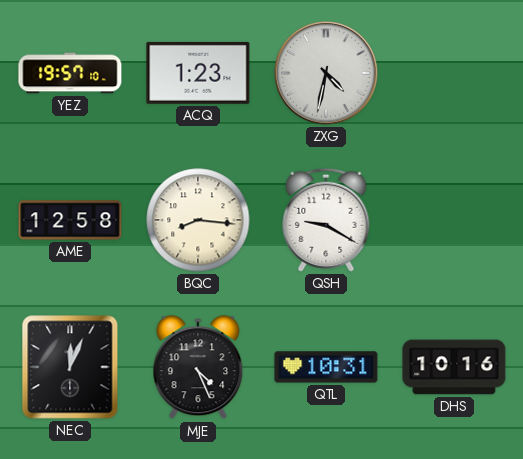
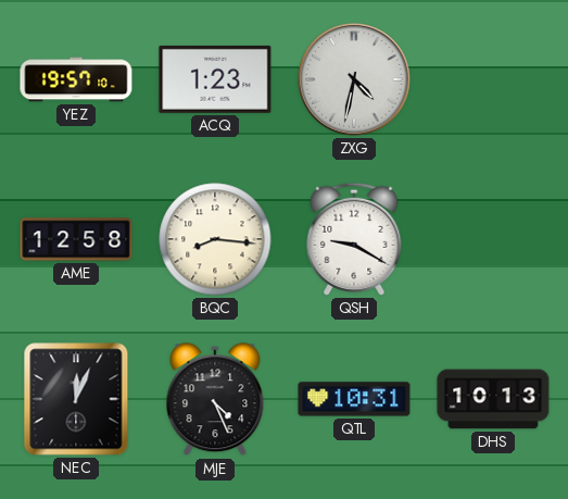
DHS: 10:16 -> 10:13
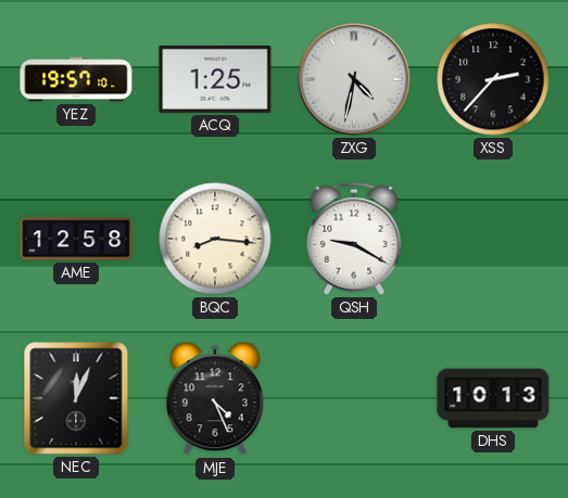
ACQ: 1:23 -> 1:25
XSS: none -> 2:37
QTL: 10:31 -> none
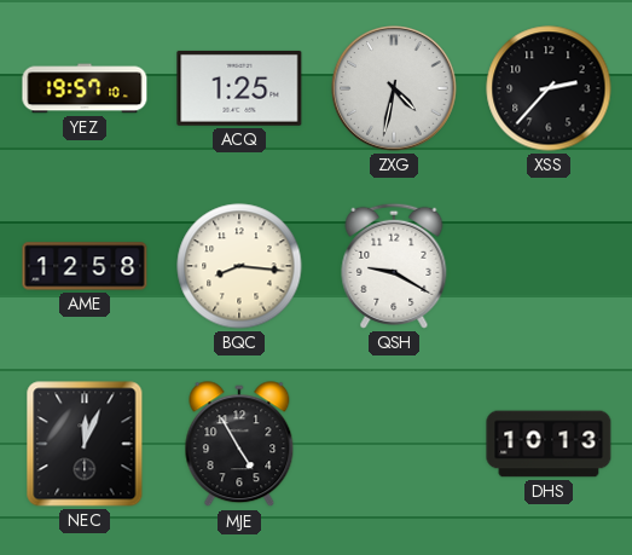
MJE: 4:26 -> 4:55
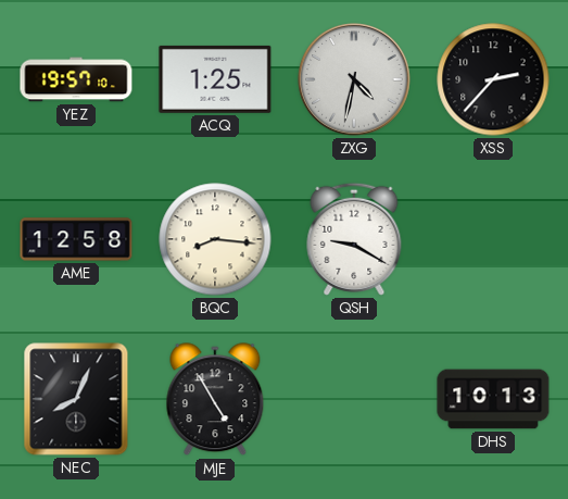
NEC: 12:04 -> 8:04
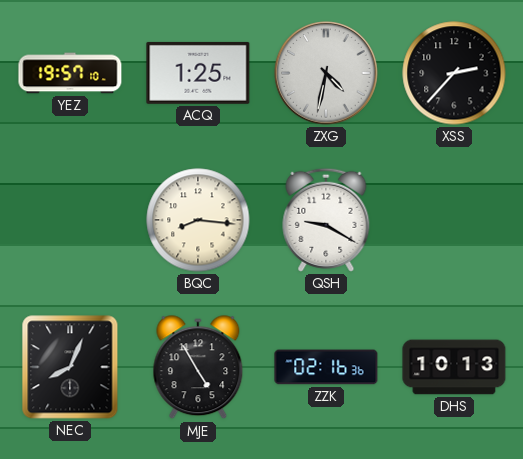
AME: 12:58 -> none
ZZK: none -> 02:16
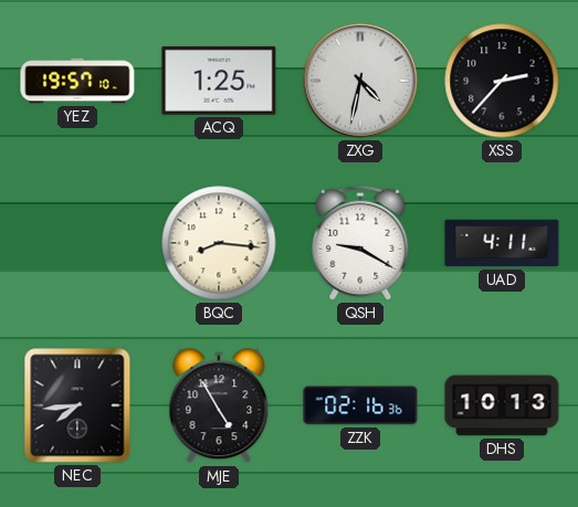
UAD: none -> 4:11
NEC: 8:04 -> 7:44
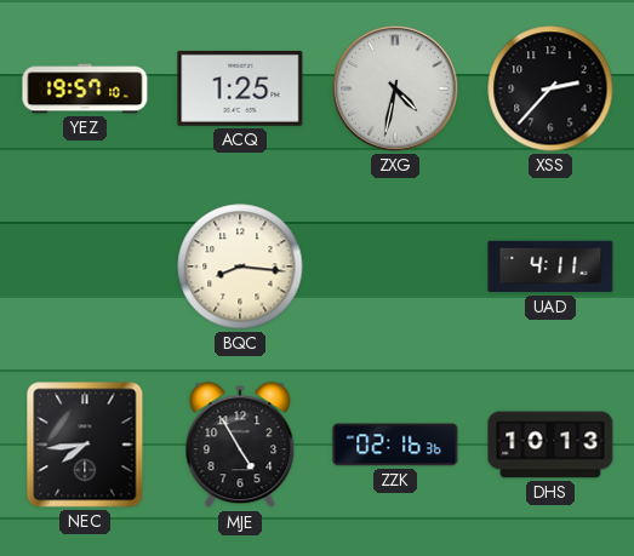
QSH: 9:20 -> none
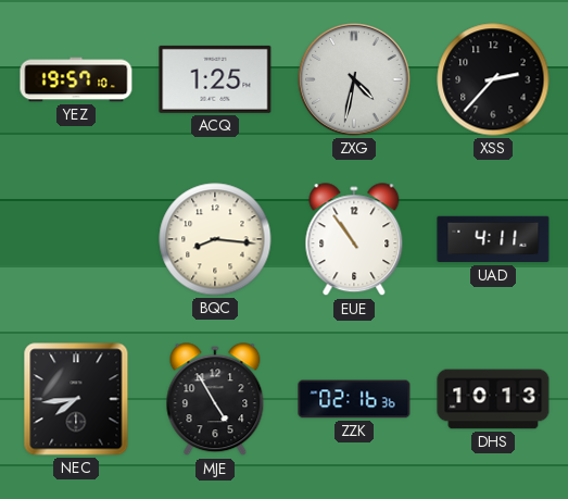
EUE: none -> 10:54
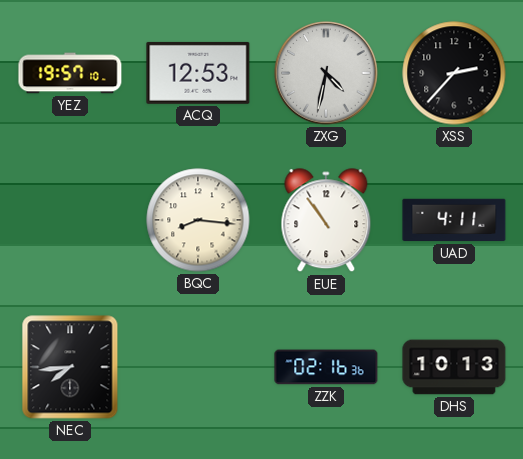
ACQ: 1:25 -> 12:53
MJE: 4:55 -> none
